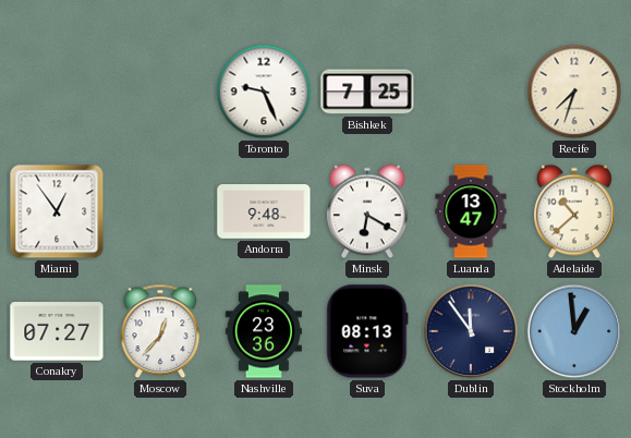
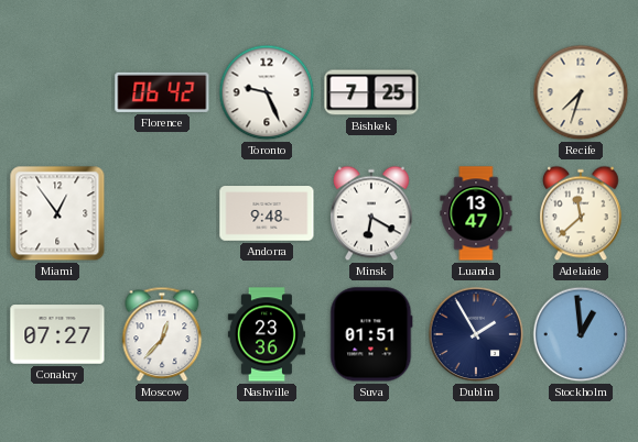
Florence: none -> 06:42
Adelaide: 10:38 -> 11:38
Suva: 08:13 -> 01:51
Dublin: 11:54 -> 1:55
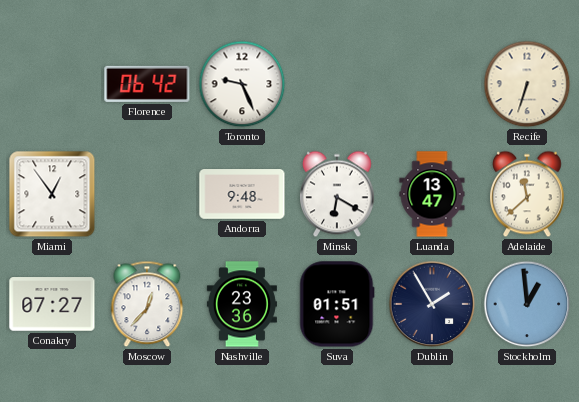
Bishkek: 7:25 -> none
Recife: 7:33 -> 6:33
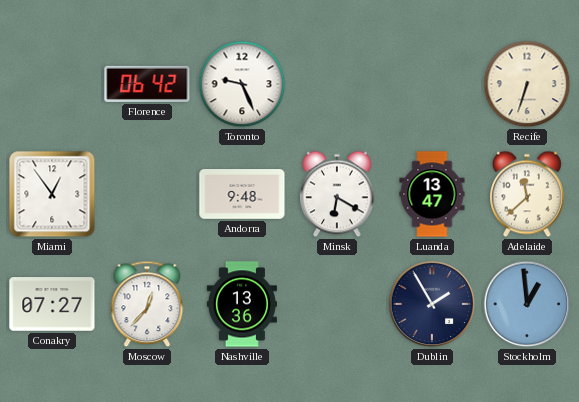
Nashville: 23:36 -> 13:36
Suva: 01:51 -> none
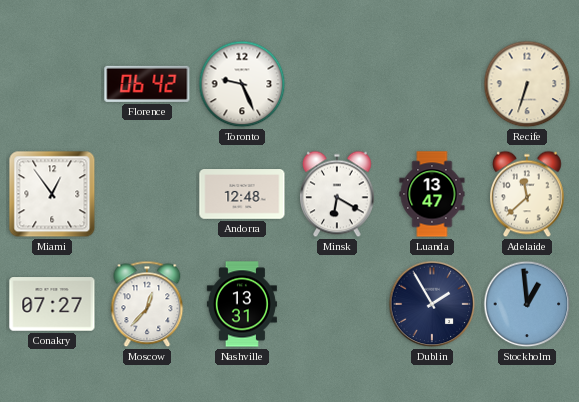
Andorra: 9:48 -> 12:48
Nashville: 13:36 -> 13:31
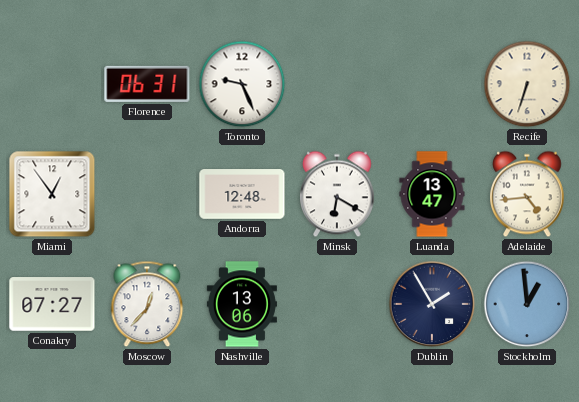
Florence: 06:42 -> 06:31
Adelaide: 11:38 -> 4:44
Nashville: 13:31 -> 13:06
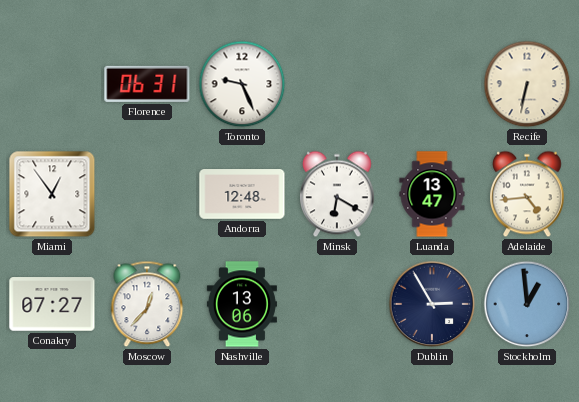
Recife: 6:33 -> 6:32
Dublin: 1:55 -> 2:55
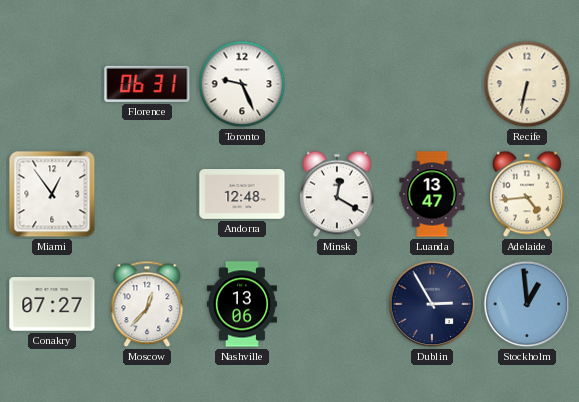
Minsk: 6:20 -> 12:20
